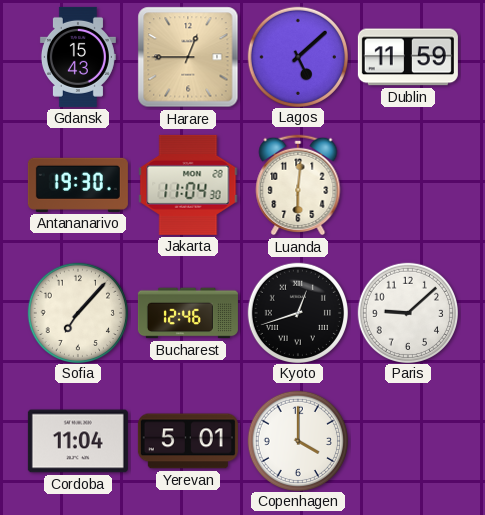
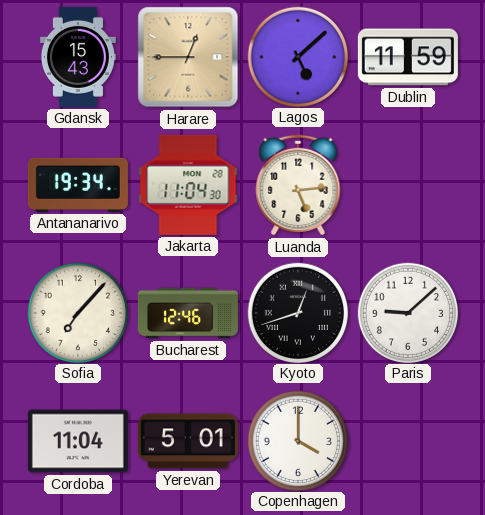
Antananarivo: 19:30 -> 19:34
Luanda: 6:01 -> 5:14
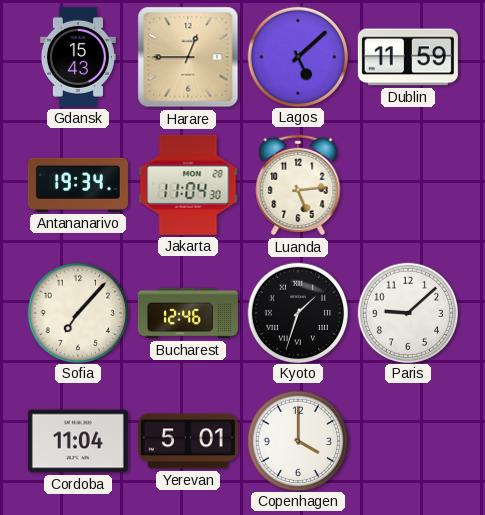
Kyoto: 12:42 -> 1:33
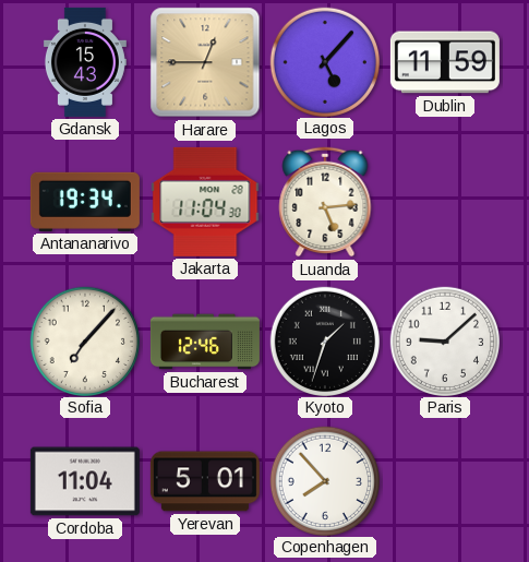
Lagos: 5:08 -> 5:07
Copenhagen: 4:00 -> 7:53
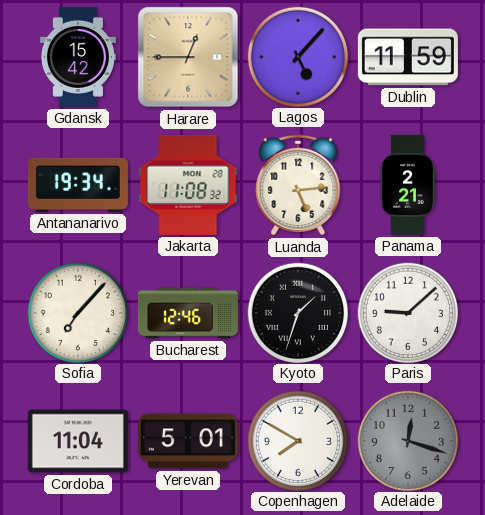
Gdansk: 15:43 -> 15:42
Jakarta: 11:04 -> 11:08
Panama: none -> 2:21
Copenhagen: 7:53 -> 7:50
Adelaide: none -> 12:18
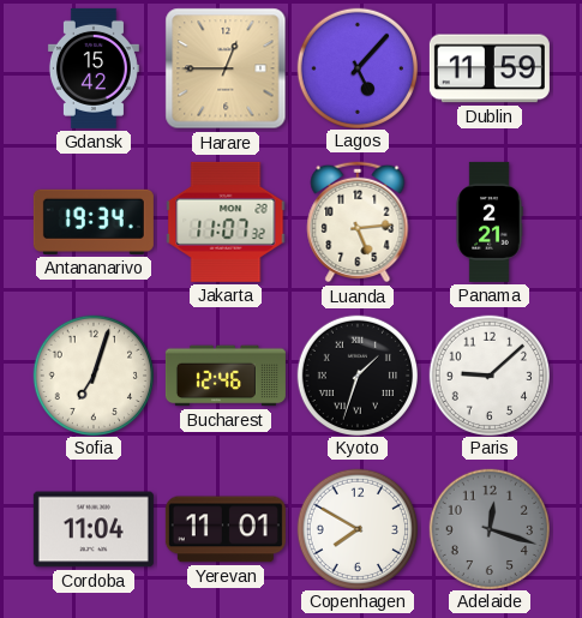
Jakarta: 11:08 -> 11:07
Sofia: 7:07 -> 7:03
Yerevan: 5:01 -> 11:01
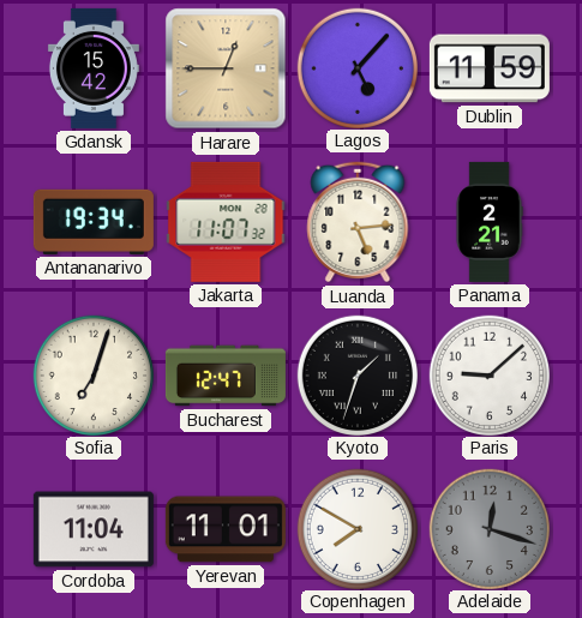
Bucharest: 12:46 -> 12:47
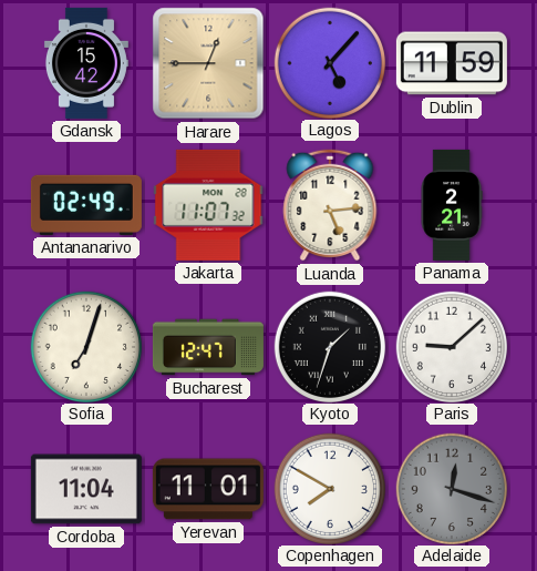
Antananarivo: 19:34 -> 02:49
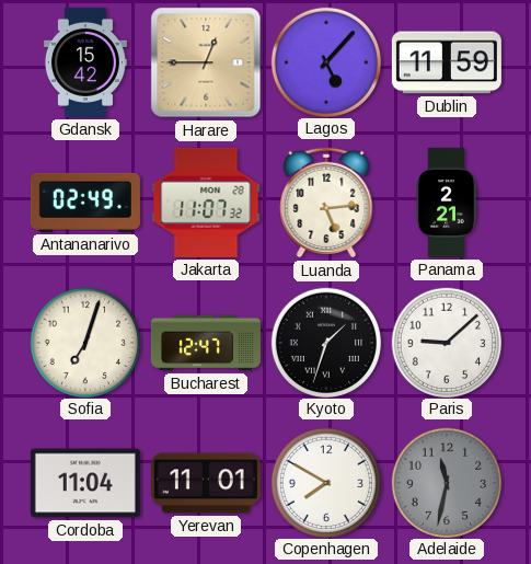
Adelaide: 12:18 -> 11:32
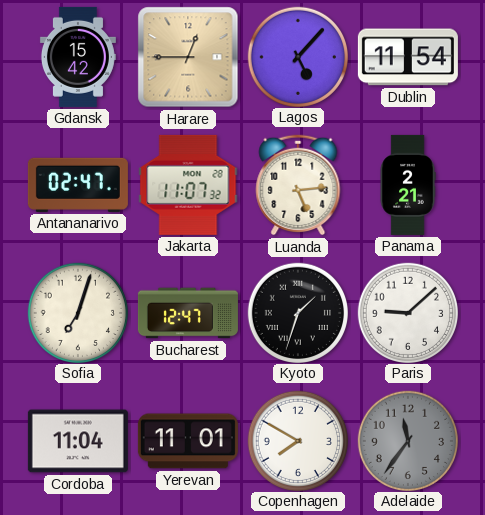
Dublin: 11:59 -> 11:54
Antananarivo: 02:49 -> 02:47
Adelaide: 11:32 -> 11:36
